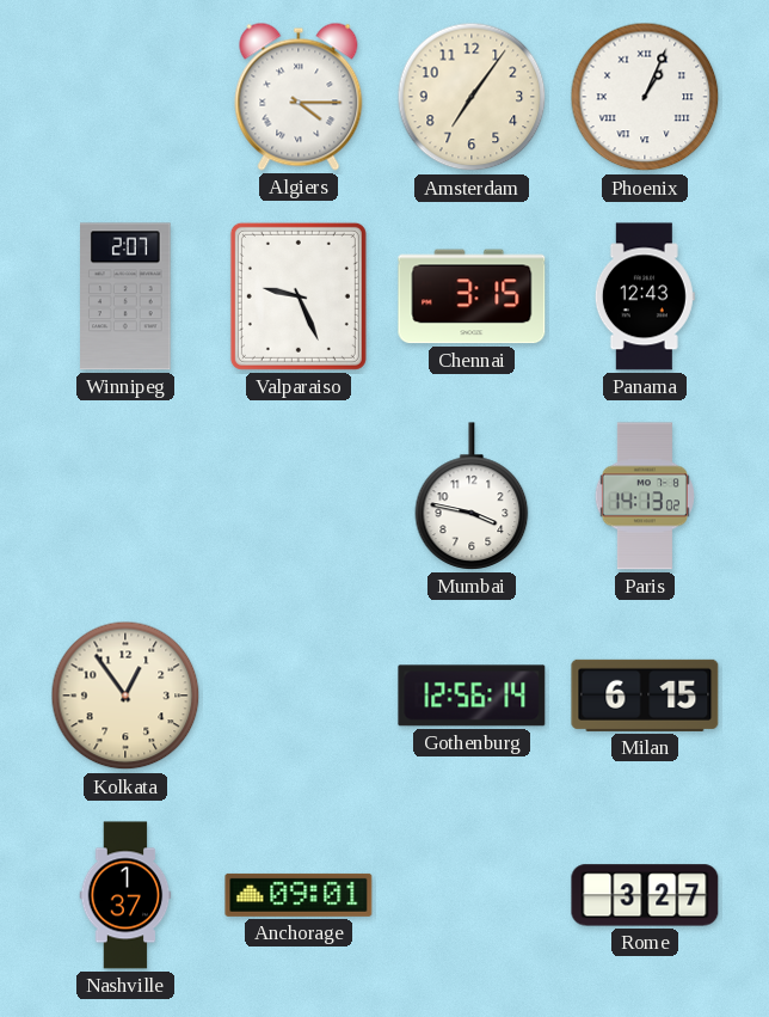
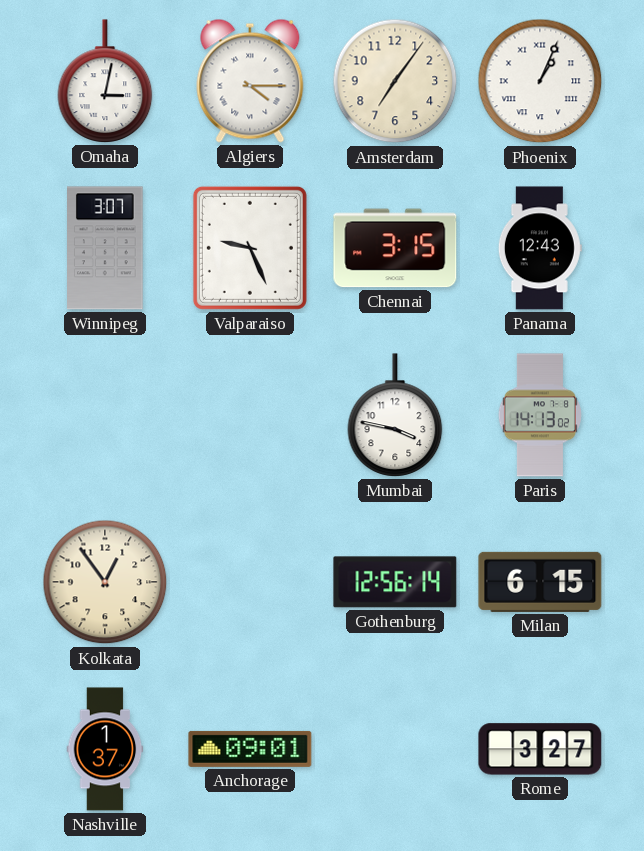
Omaha: none -> 3:02
Winnipeg: 2:07 -> 3:07
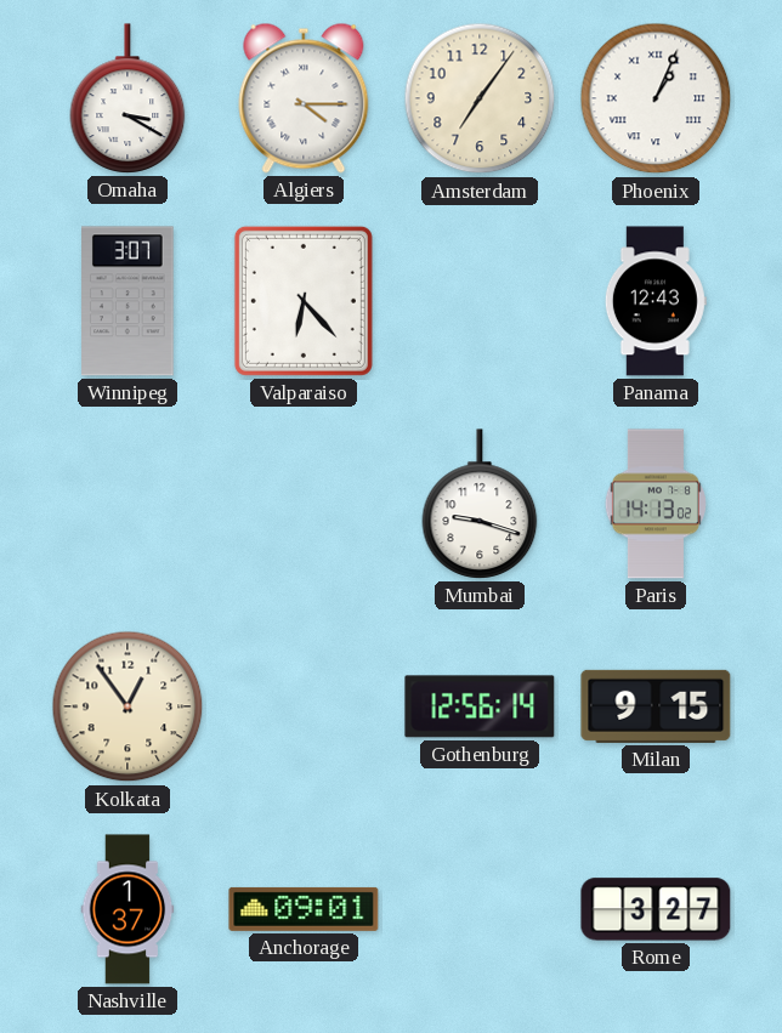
Omaha: 3:02 -> 3:20
Valparaiso: 9:26 -> 6:23
Chennai: 3:15 -> none
Mumbai: 3:47 -> 9:18
Milan: 6:15 -> 9:15
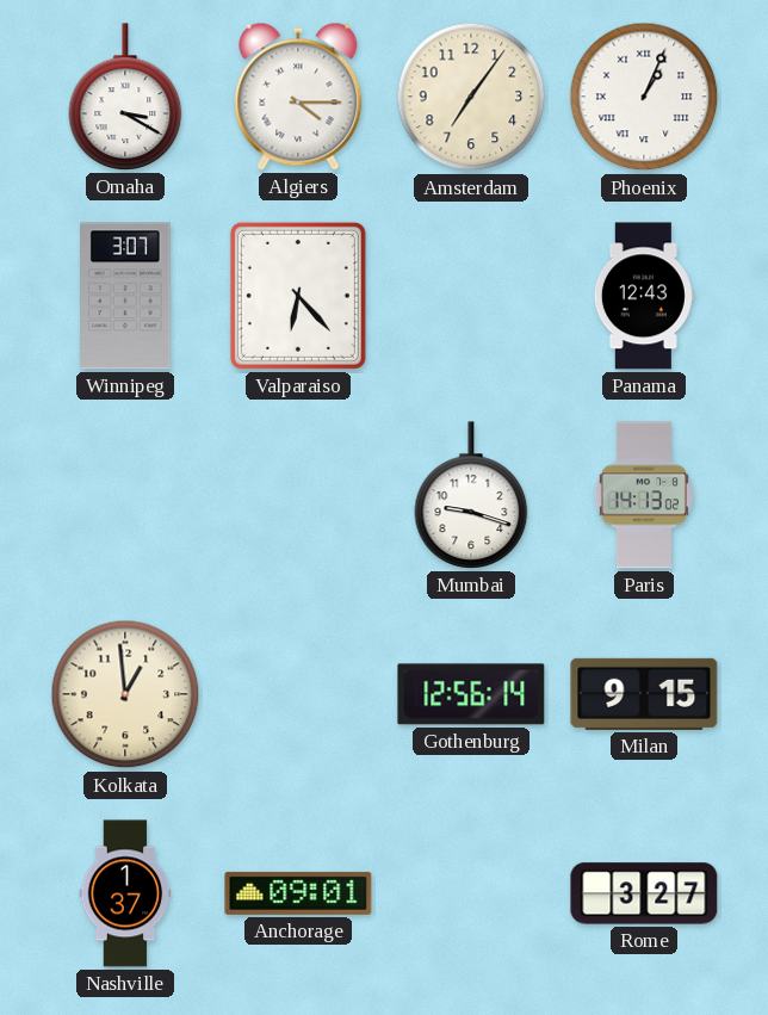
Kolkata: 12:54 -> 12:59
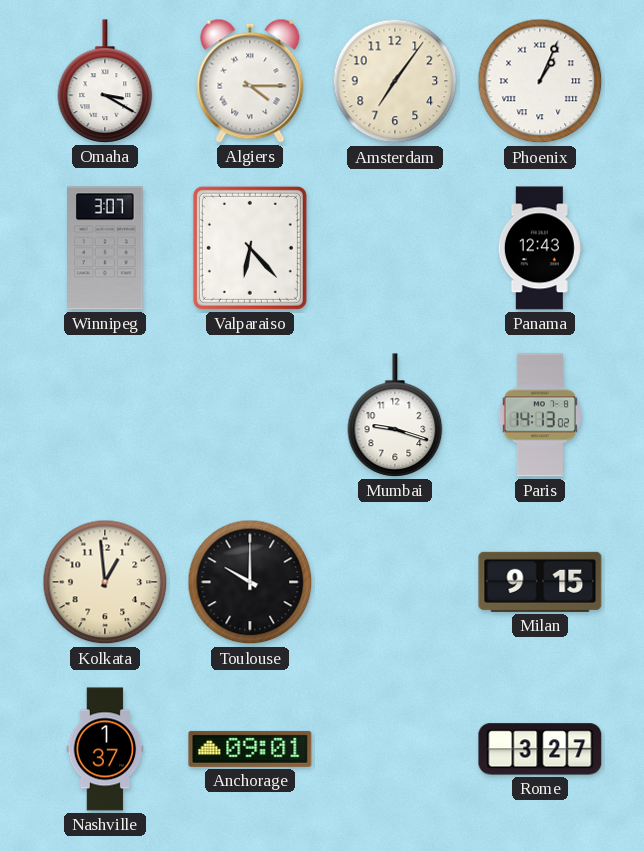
Toulouse: none -> 10:00
Gothenburg: 12:56 -> none
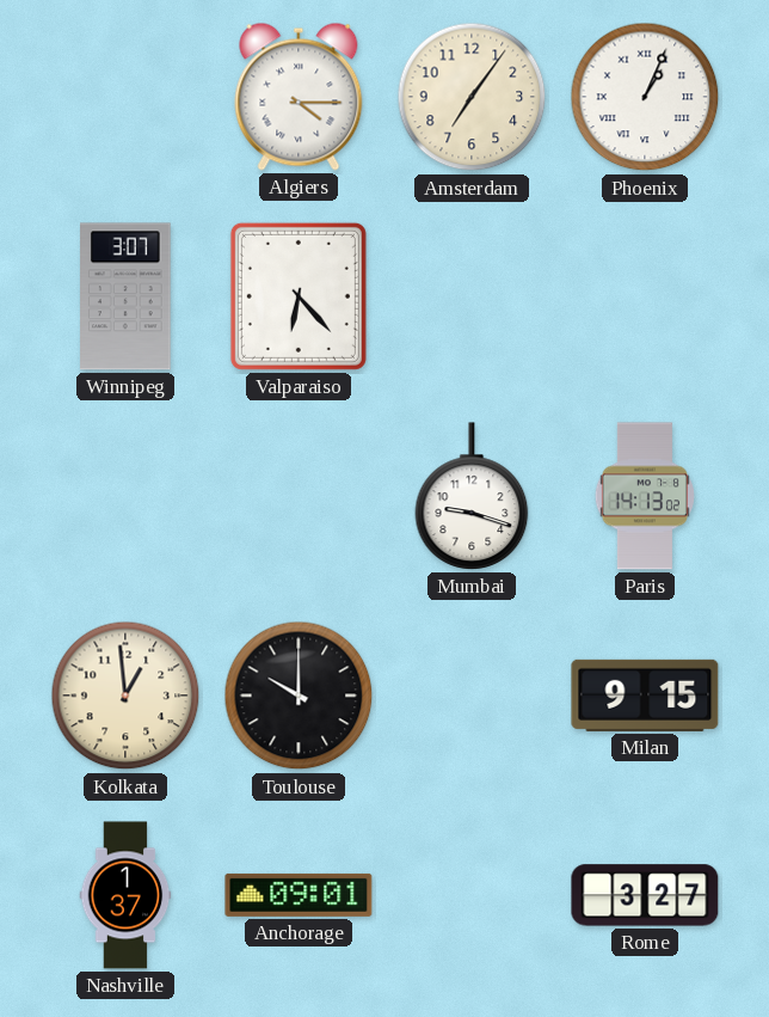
Omaha: 3:20 -> none
Panama: 12:43 -> none
